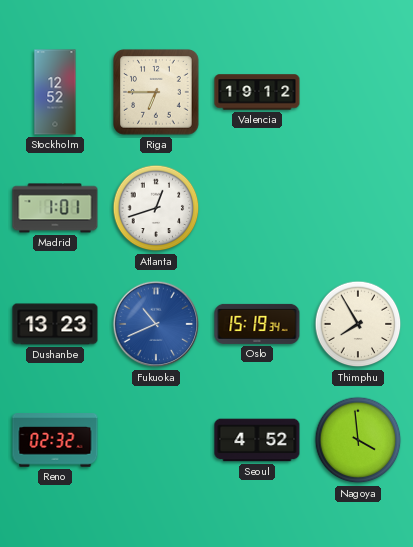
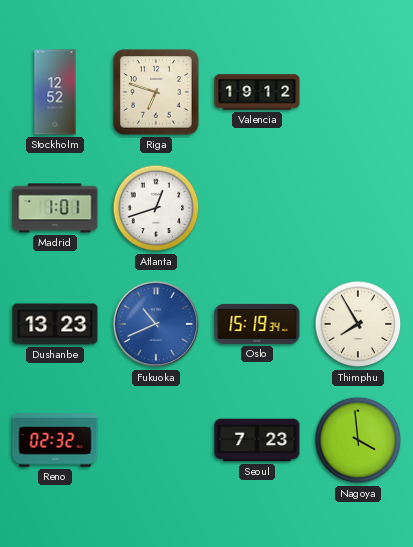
Riga: 6:45 -> 6:48
Seoul: 4:52 -> 7:23
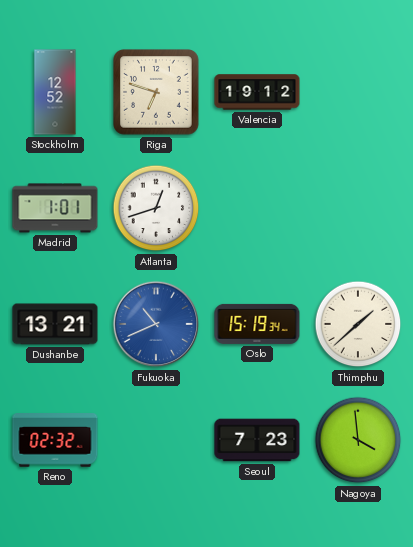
Dushanbe: 13:23 -> 13:21
Thimphu: 7:55 -> 1:38
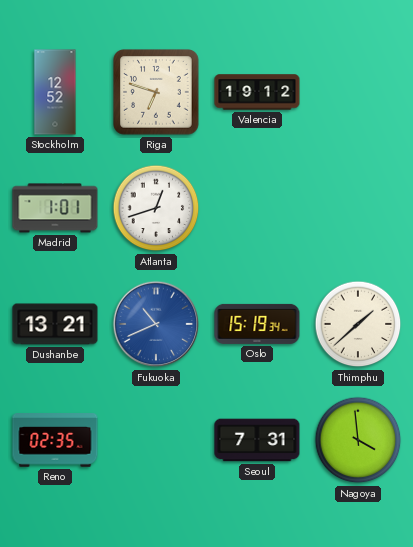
Reno: 02:32 -> 02:35
Seoul: 7:23 -> 7:31
